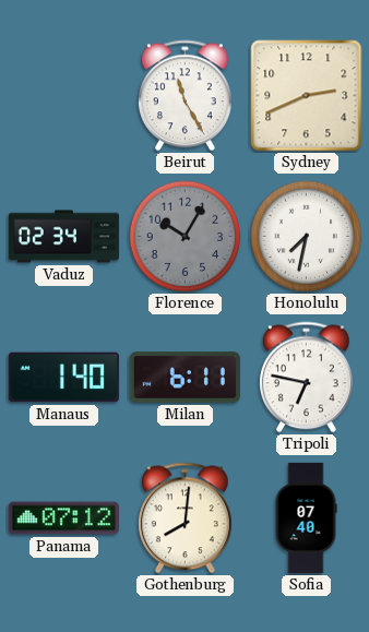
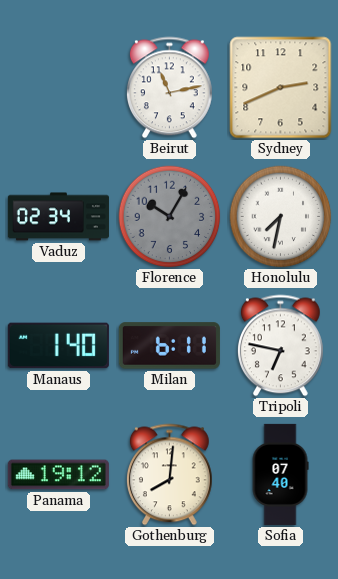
Beirut: 11:25 -> 11:13
Panama: 07:12 -> 19:12
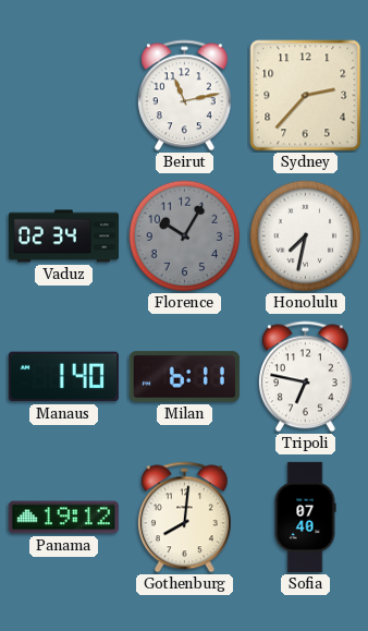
Sydney: 2:41 -> 2:37
